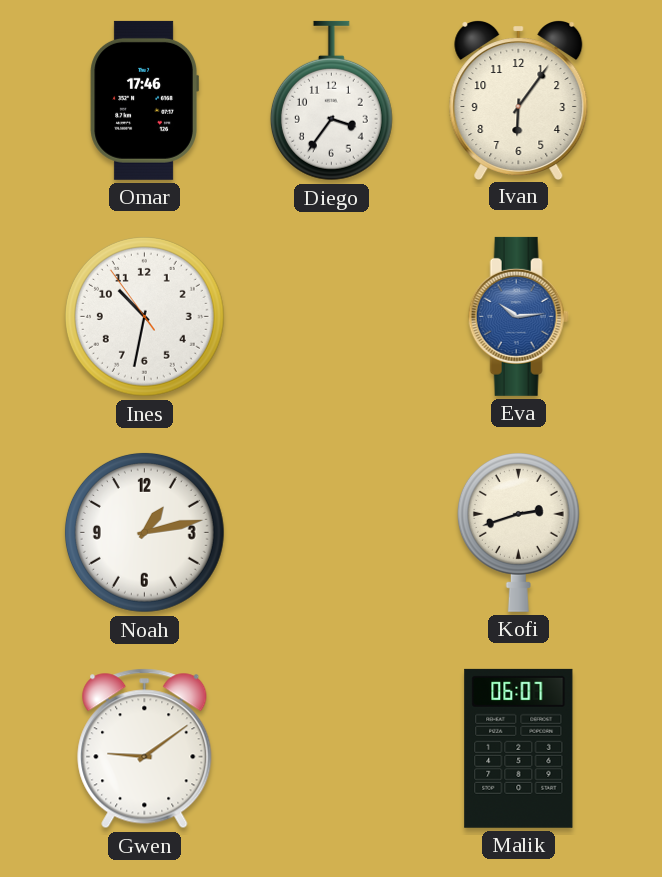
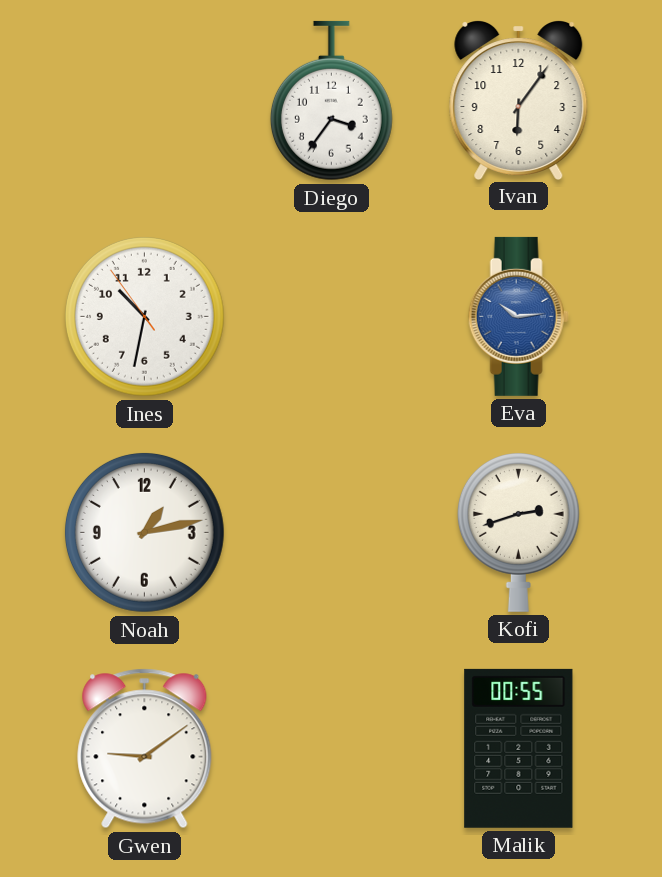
Omar: 17:46 -> none
Malik: 06:07 -> 00:55
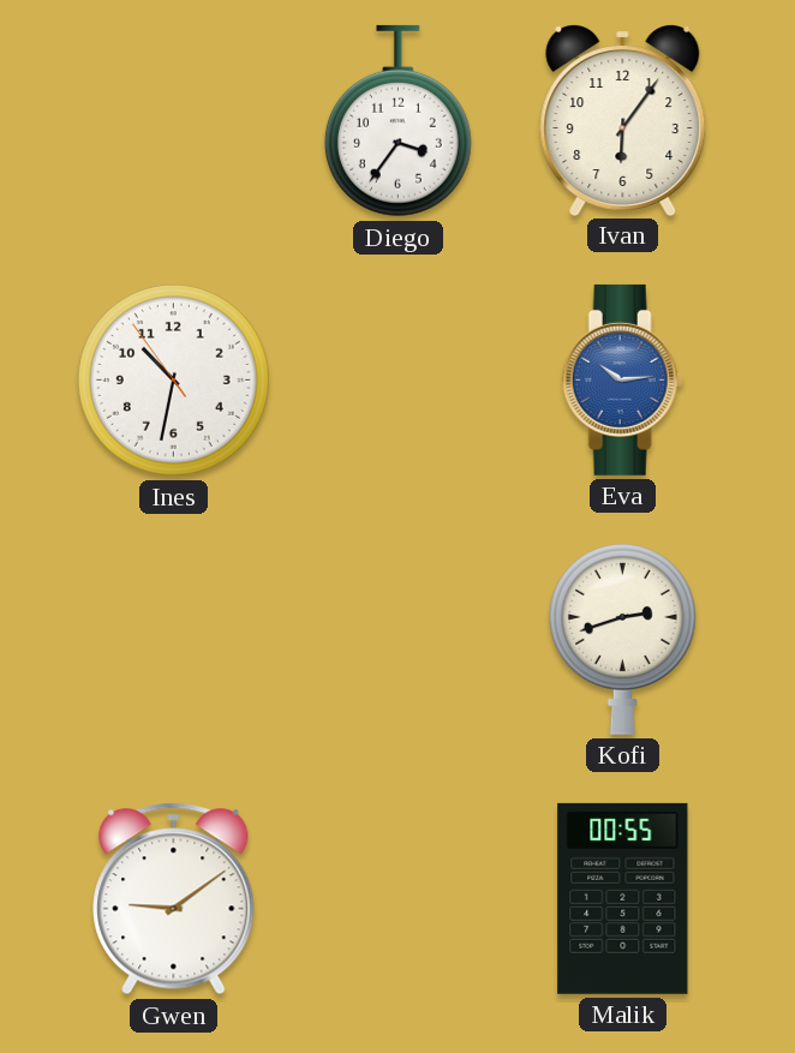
Noah: 1:13 -> none
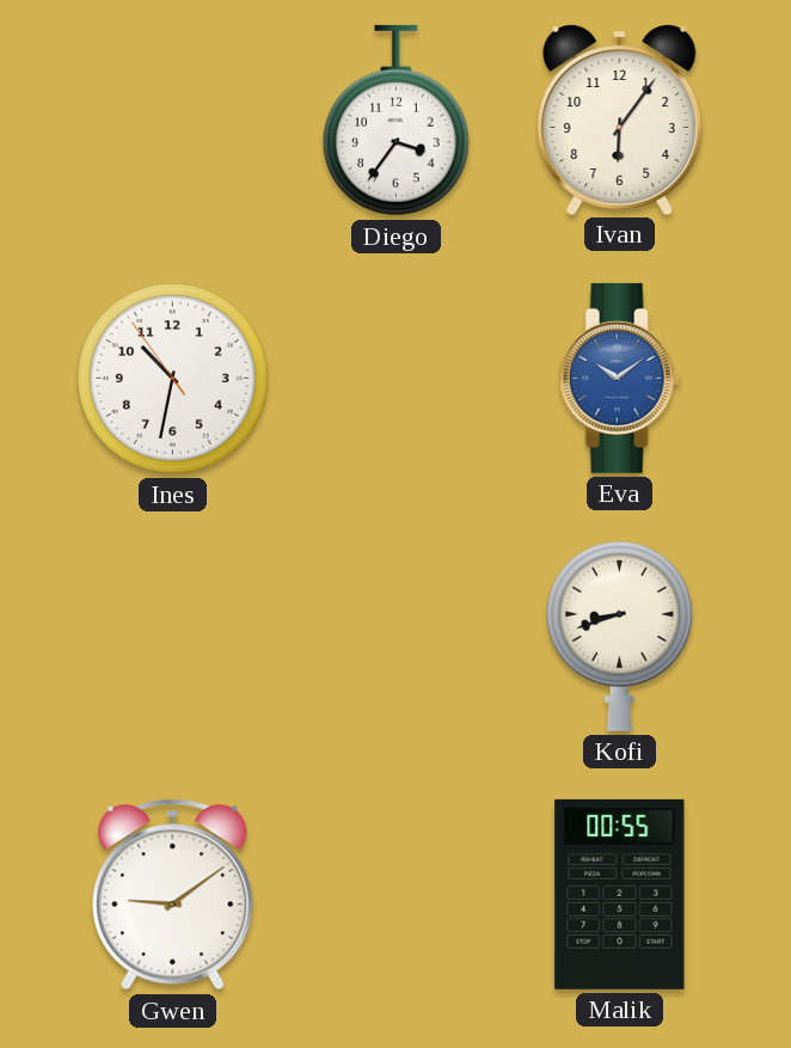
Eva: 10:14 -> 10:09
Kofi: 2:42 -> 8:42
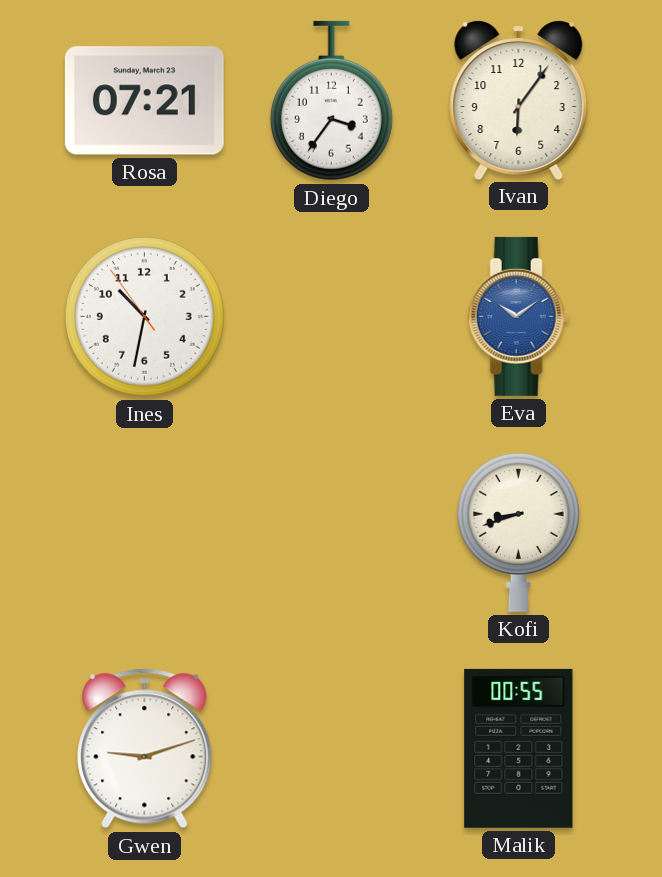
Rosa: none -> 07:21
Gwen: 9:09 -> 9:12
